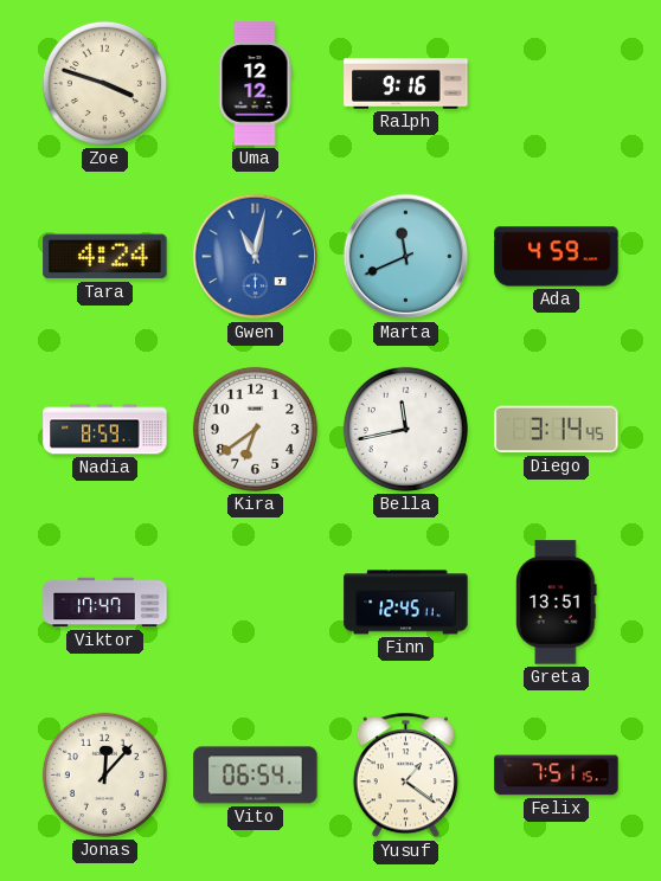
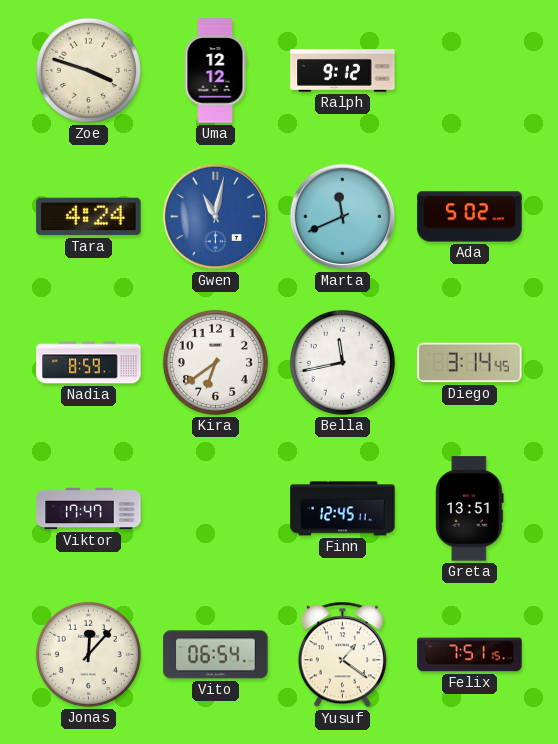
Ralph: 9:16 -> 9:12
Ada: 4:59 -> 5:02
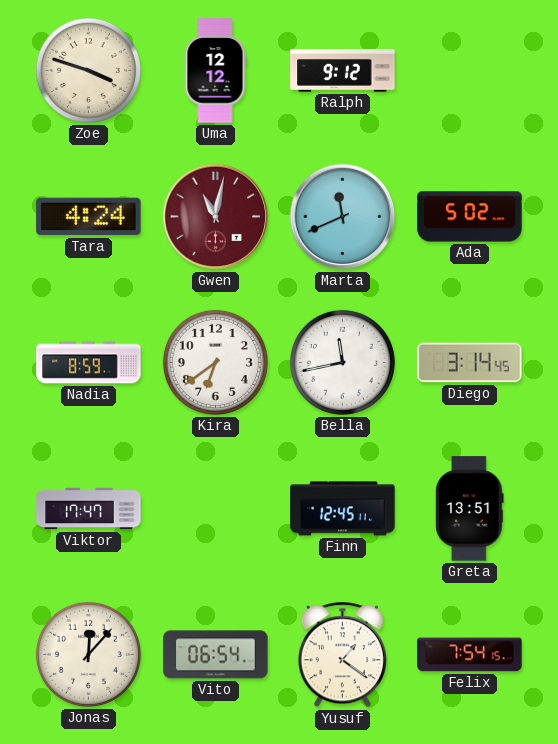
Gwen dial: blue -> burgundy
Felix: 7:51 -> 7:54
